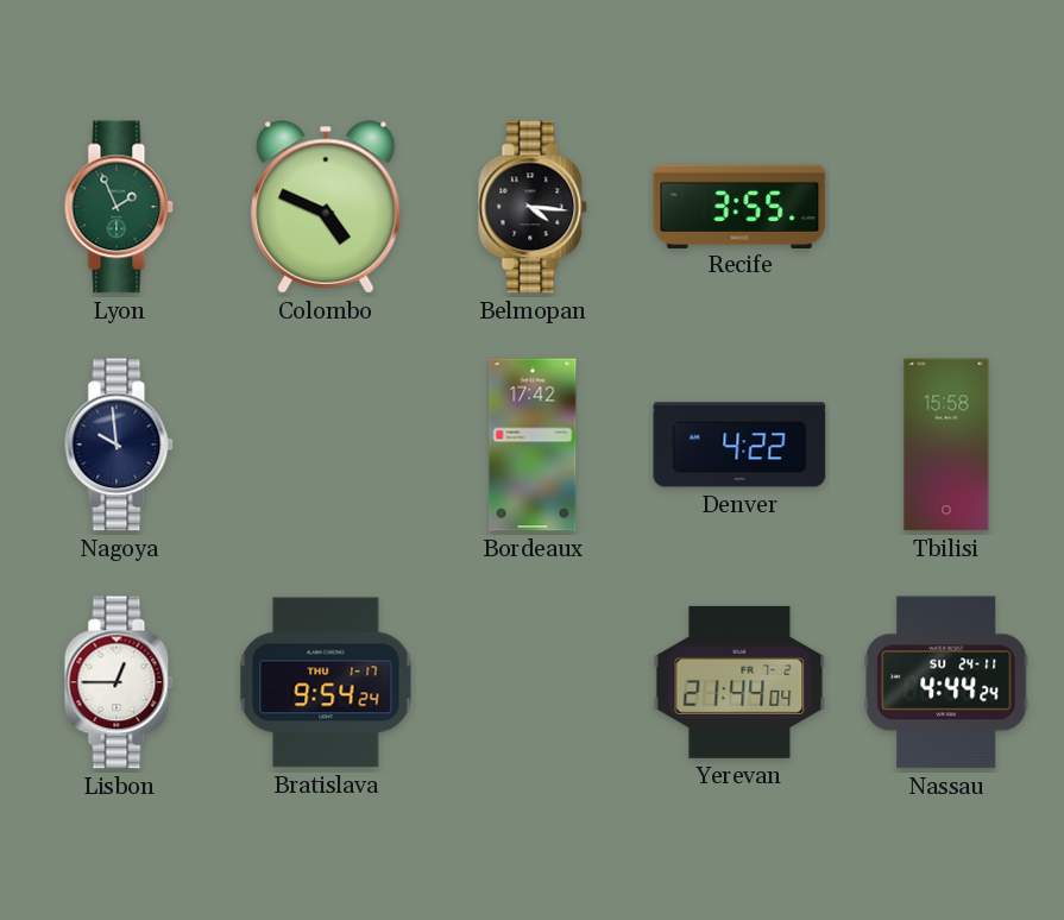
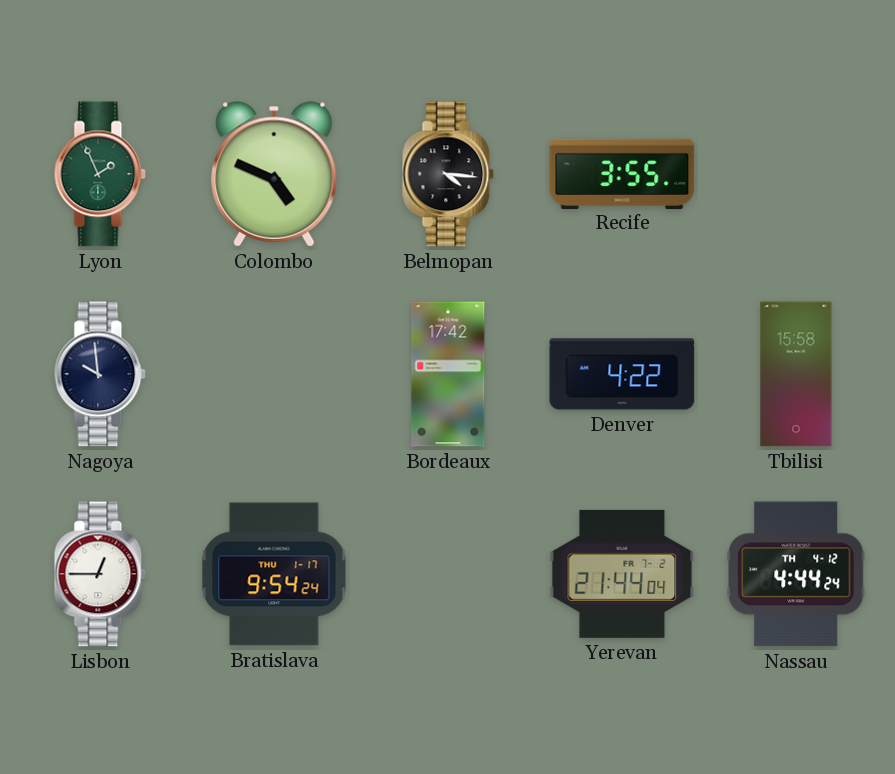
Nassau date: SU 24-11 -> TH 4-12
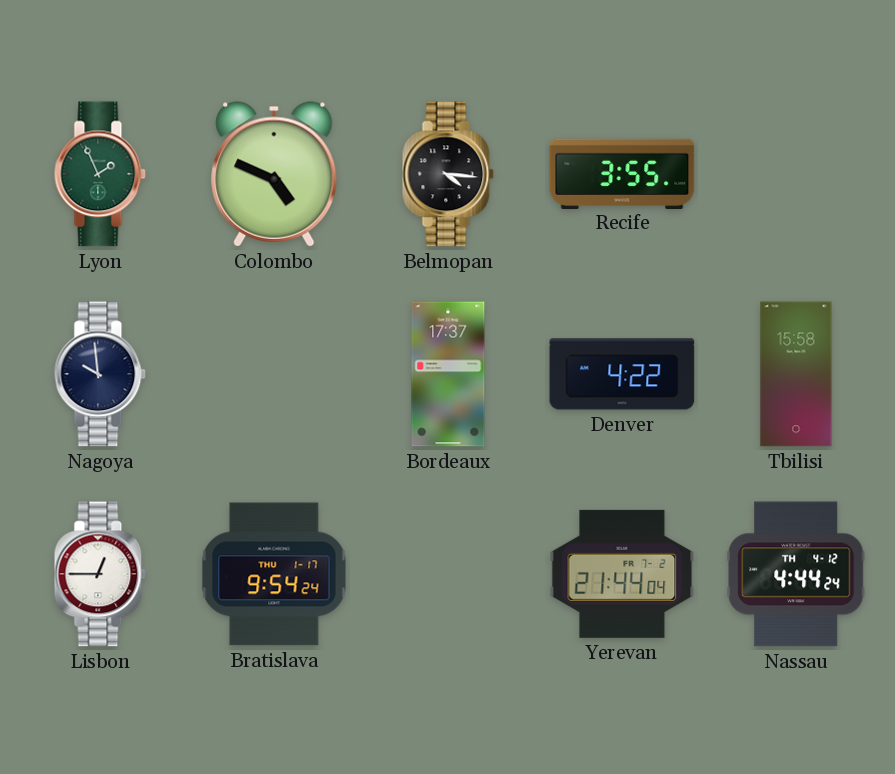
Bordeaux: 17:42 -> 17:37
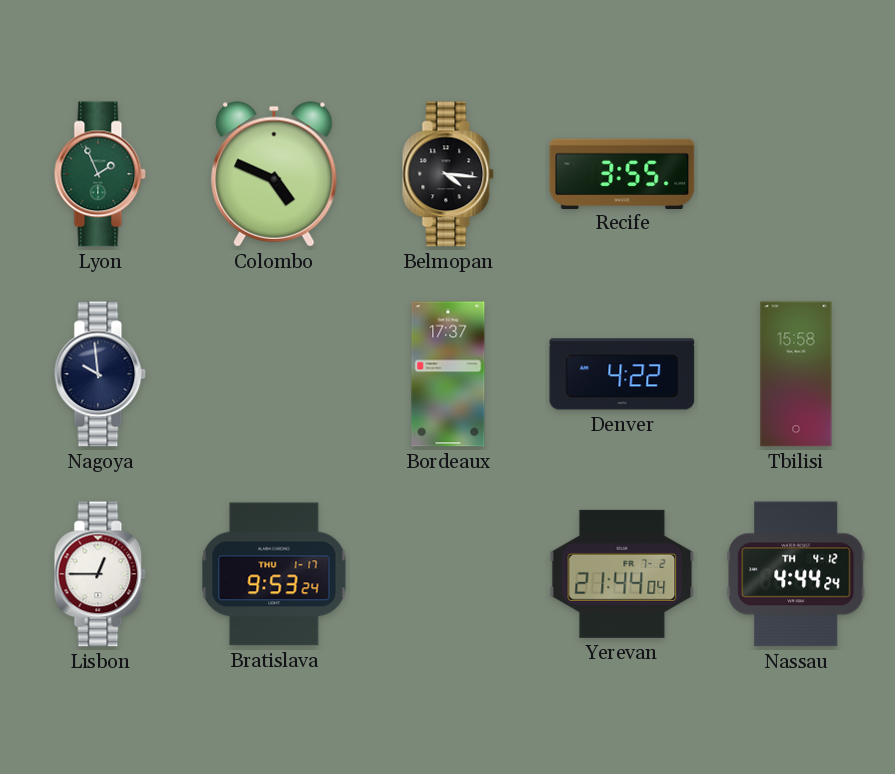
Bratislava: 9:54 -> 9:53
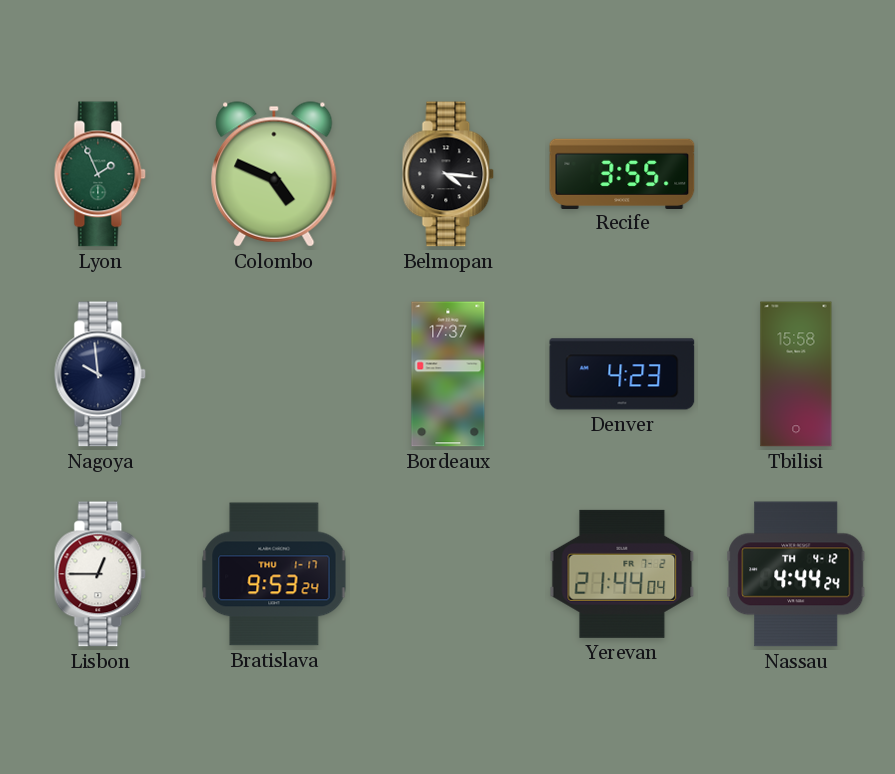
Denver: 4:22 -> 4:23
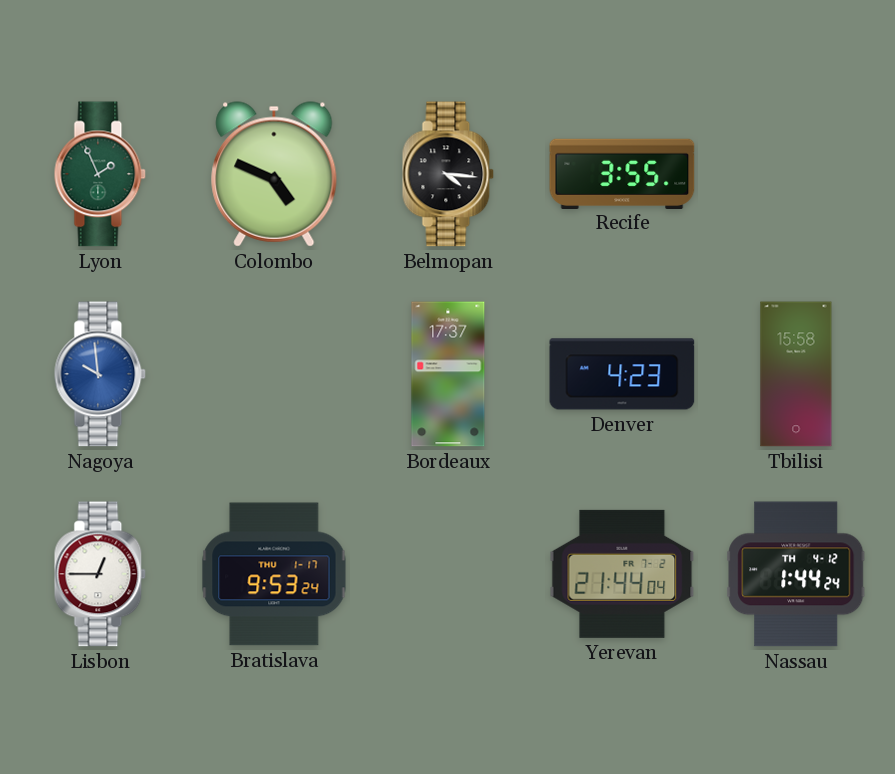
Nagoya dial: navy -> blue
Nassau: 4:44 -> 1:44
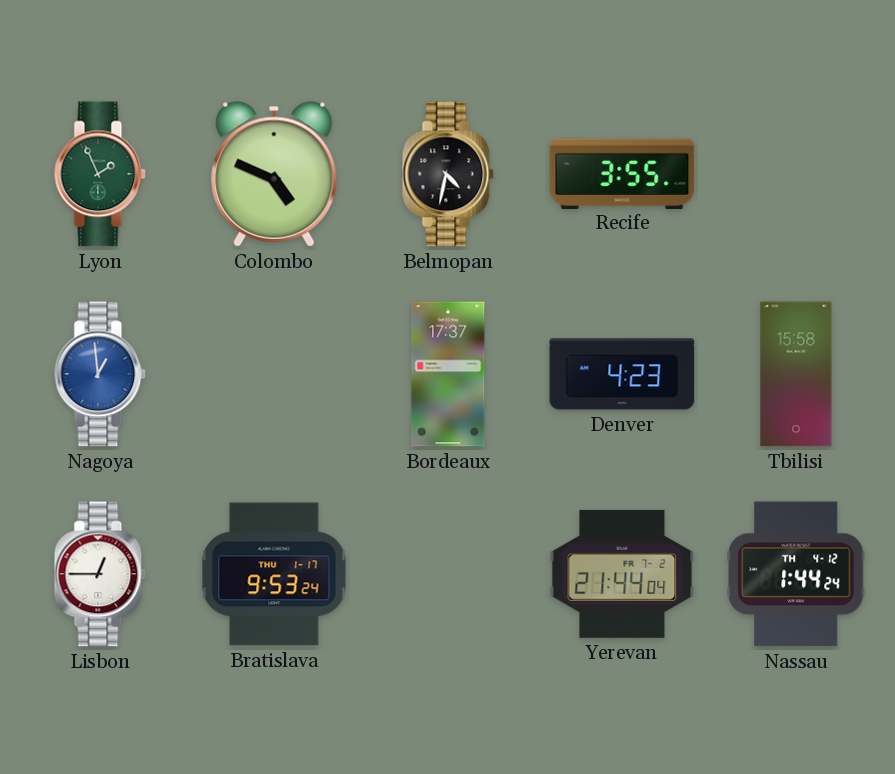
Belmopan: 4:16 -> 4:32
Nagoya: 9:59 -> 12:59
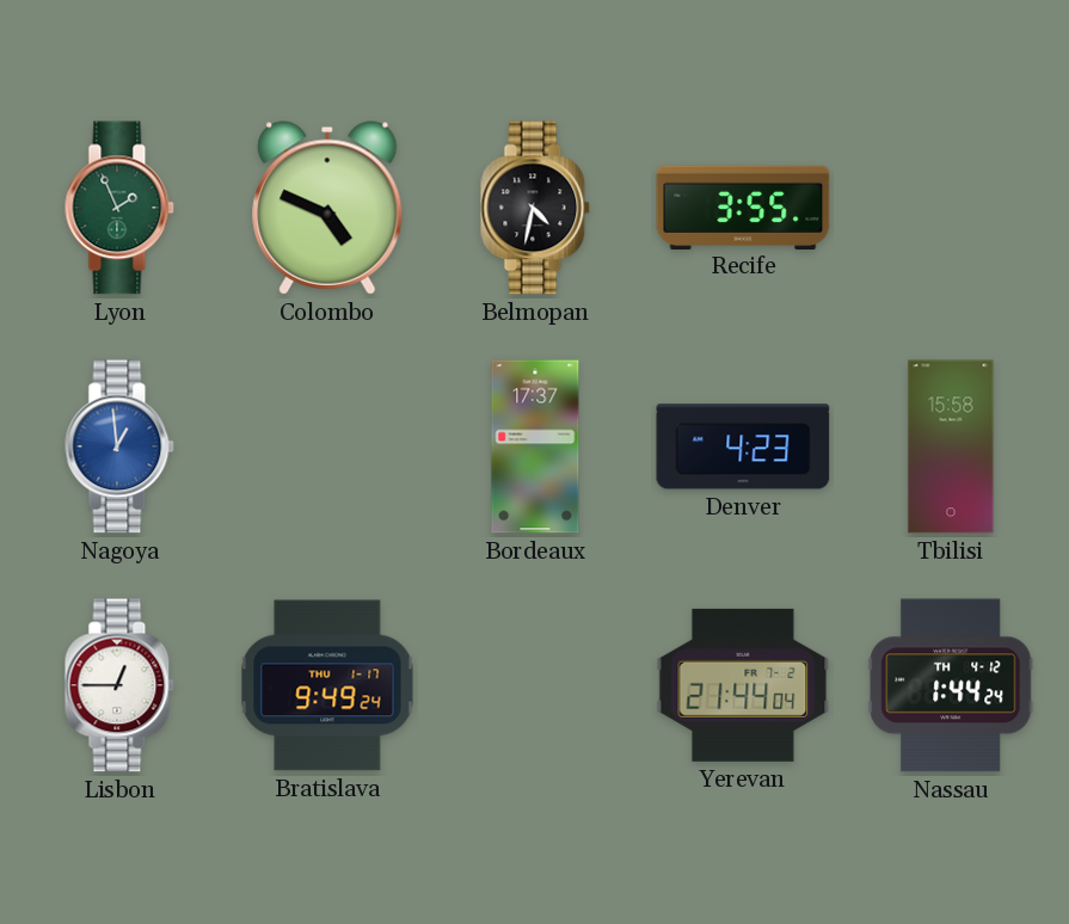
Bratislava: 9:53 -> 9:49
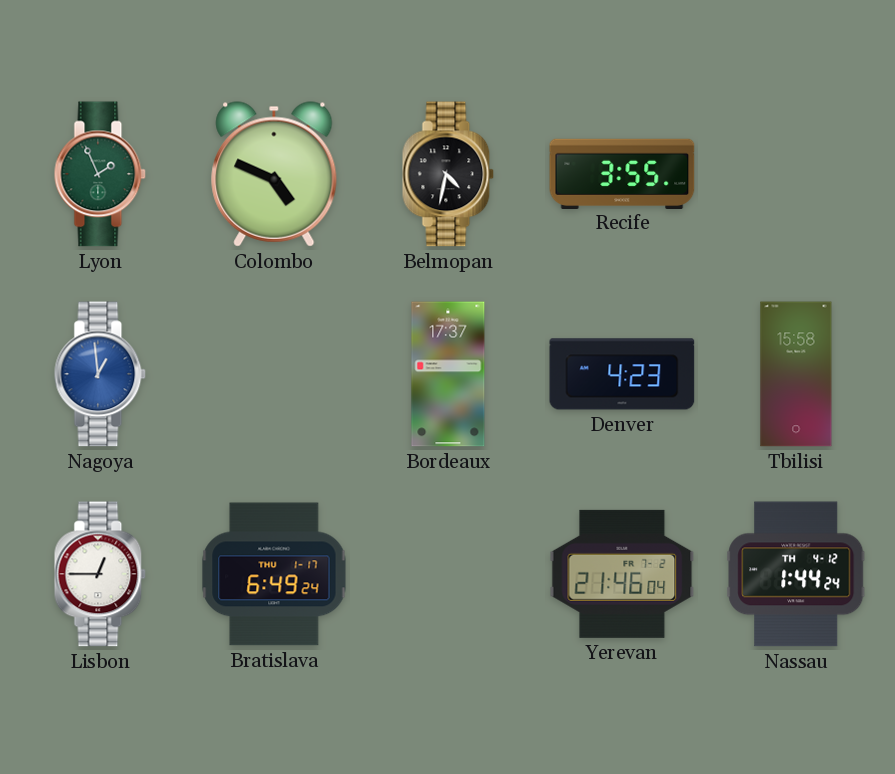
Bratislava: 9:49 -> 6:49
Yerevan: 21:44 -> 21:46
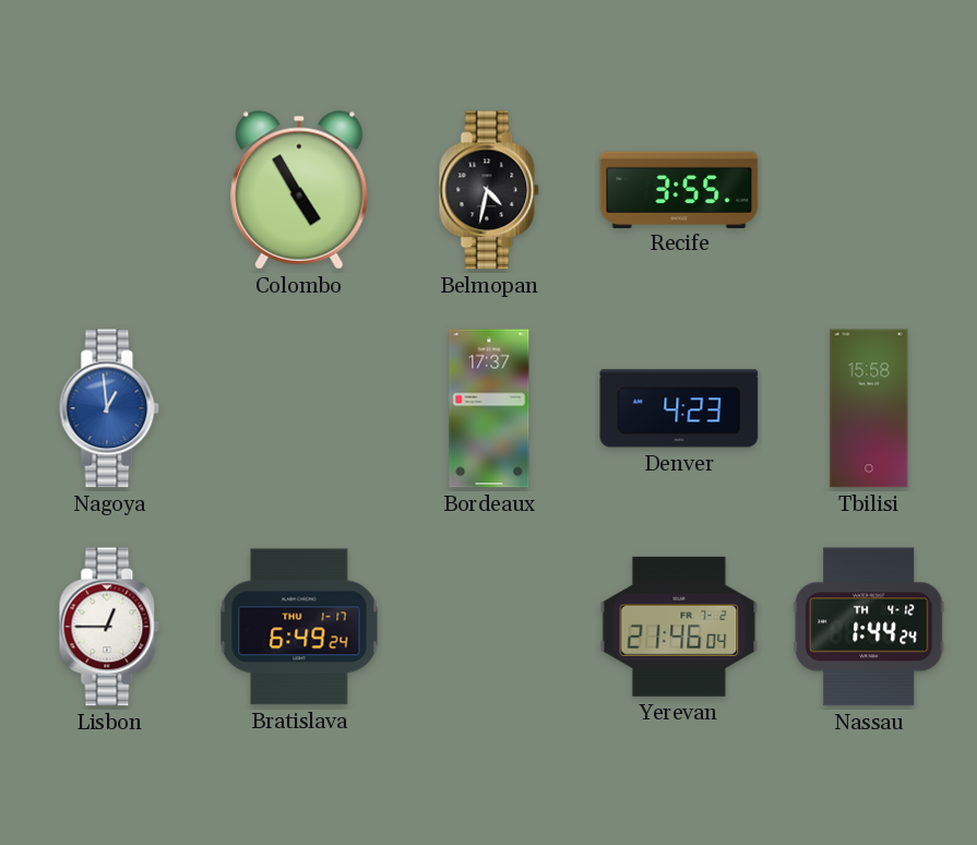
Lyon: 1:56 -> none
Colombo: 4:49 -> 4:55
